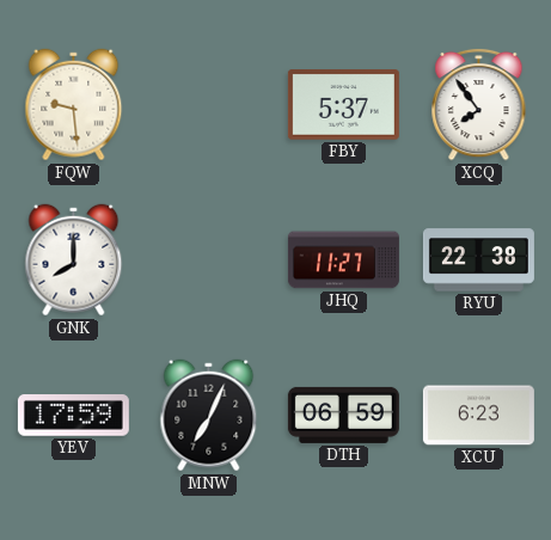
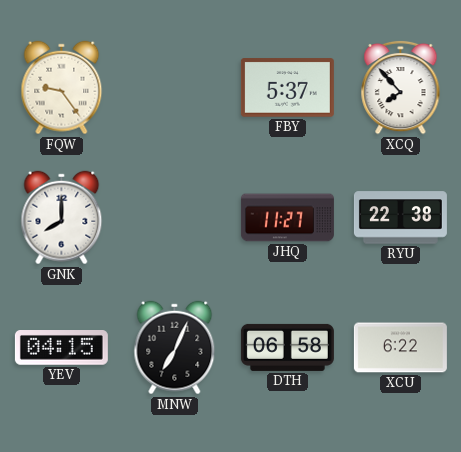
FQW: 9:29 -> 9:24
XCQ: 7:54 -> 7:53
YEV: 17:59 -> 04:15
DTH: 06:59 -> 06:58
XCU: 6:23 -> 6:22
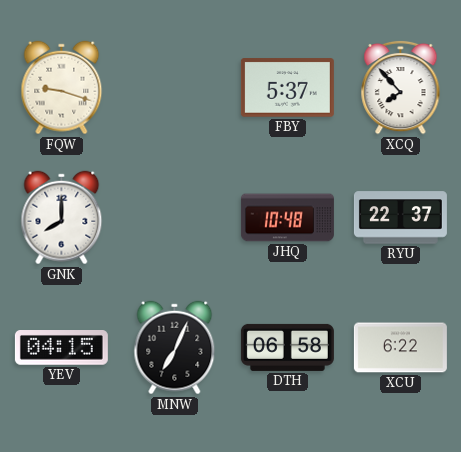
FQW: 9:24 -> 9:18
JHQ: 11:27 -> 10:48
RYU: 22:38 -> 22:37
